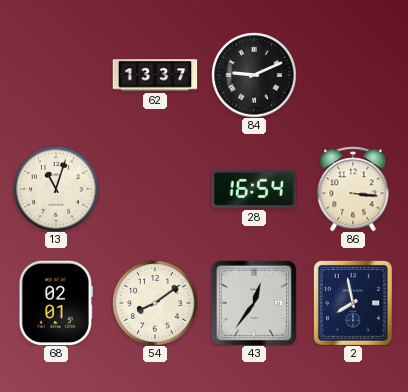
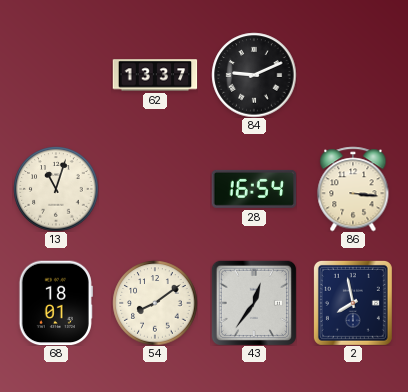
68: 02:01 -> 18:01
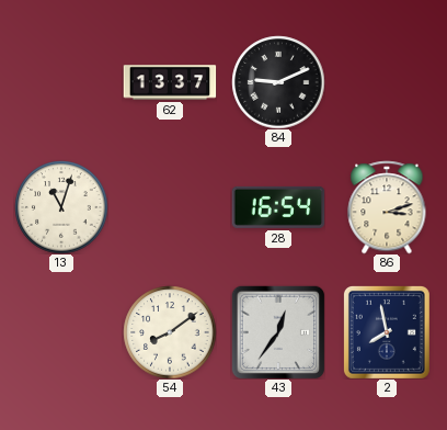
86: 3:16 -> 3:12
68: 18:01 -> none
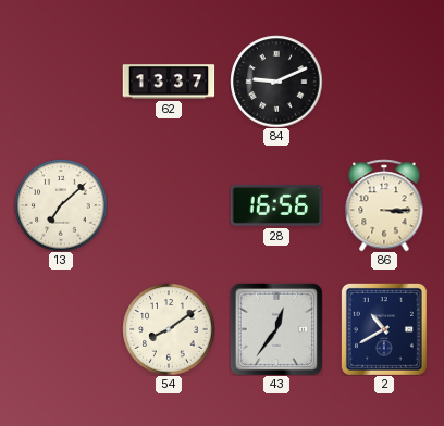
13: 11:03 -> 7:08
28: 16:54 -> 16:56
86: 3:12 -> 3:15
2: 7:58 -> 10:40
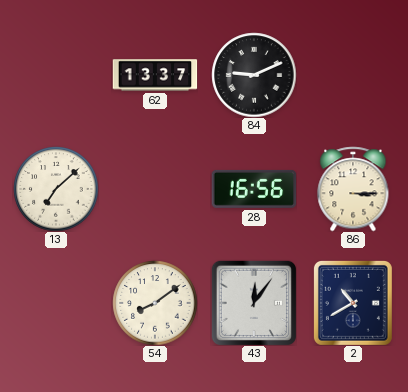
43: 12:36 -> 12:06
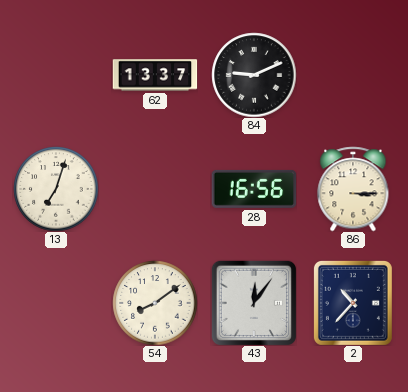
13: 7:08 -> 7:03
2: 10:40 -> 10:37
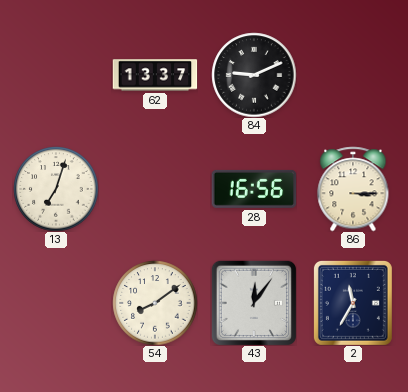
2: 10:37 -> 11:35
